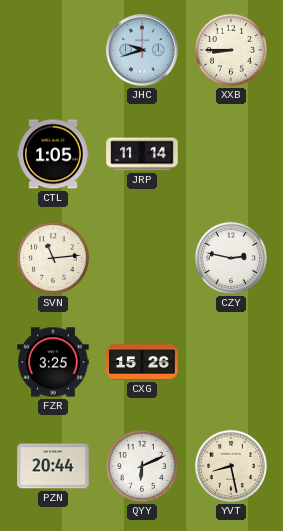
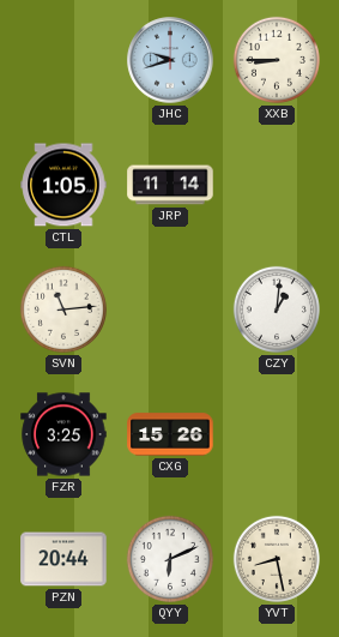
CZY: 2:47 -> 1:01
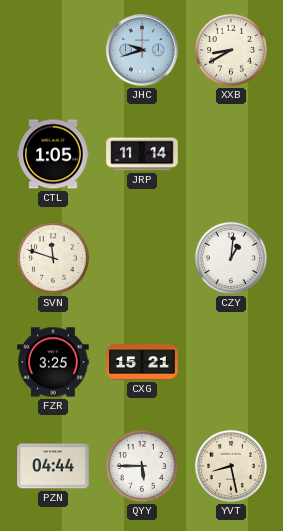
XXB: 8:45 -> 8:40
SVN: 11:14 -> 11:48
CXG: 15:26 -> 15:21
PZN: 20:44 -> 04:44
QYY: 6:11 -> 5:45
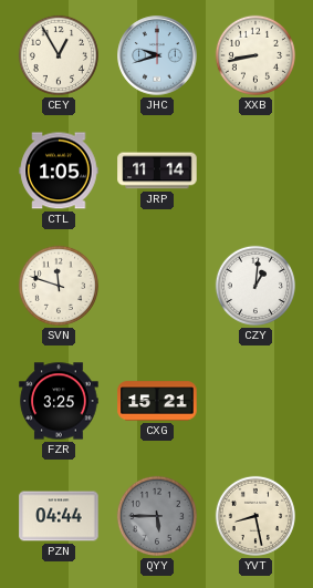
CEY: none -> 12:55
XXB: 8:40 -> 8:43
QYY dial: white -> grey
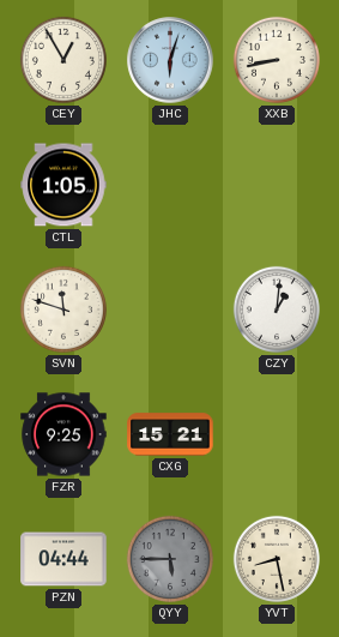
JHC: 9:42 -> 6:03
JRP: 11:14 -> none
FZR: 3:25 -> 9:25
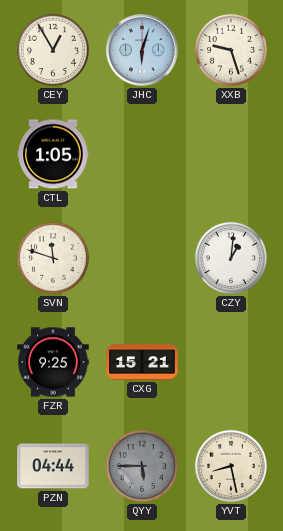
XXB: 8:43 -> 9:27
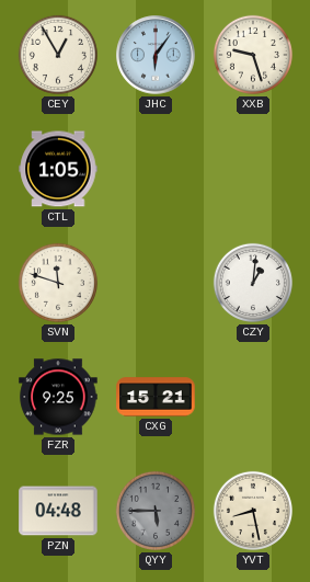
JHC: 6:03 -> 6:06
PZN: 04:44 -> 04:48
